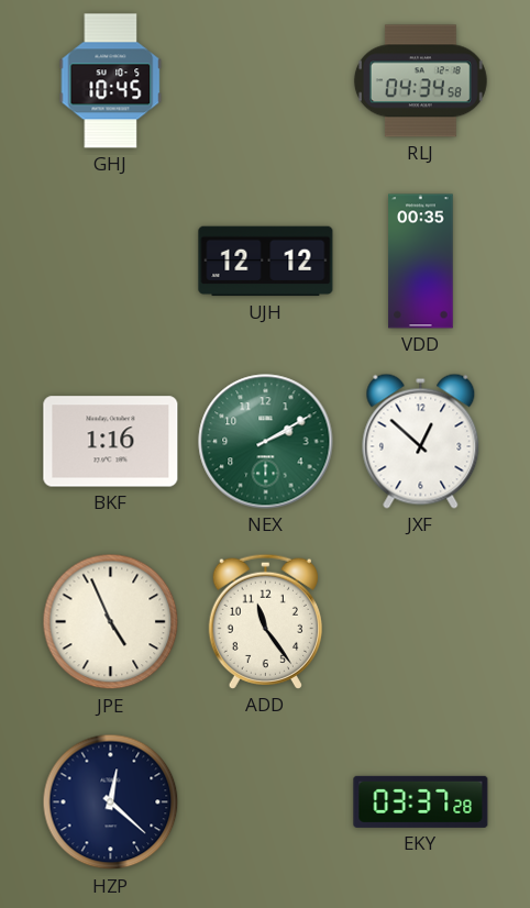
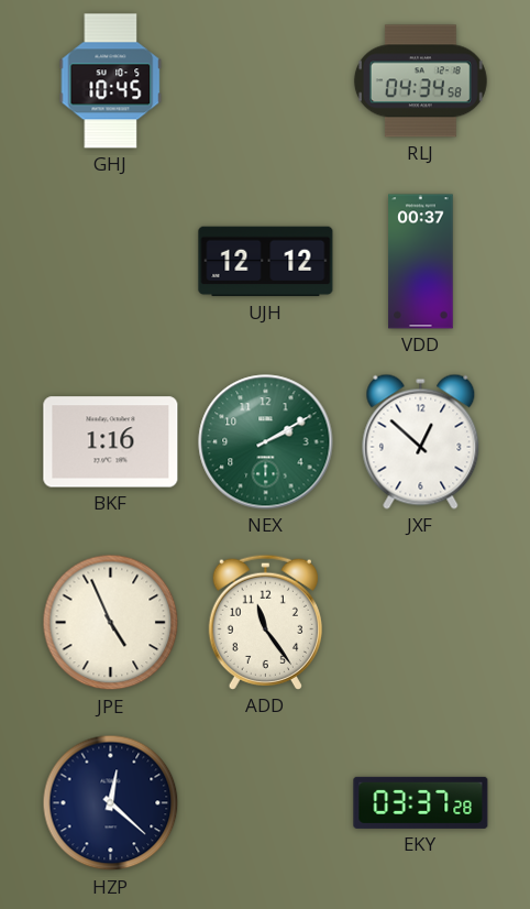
VDD: 00:35 -> 00:37
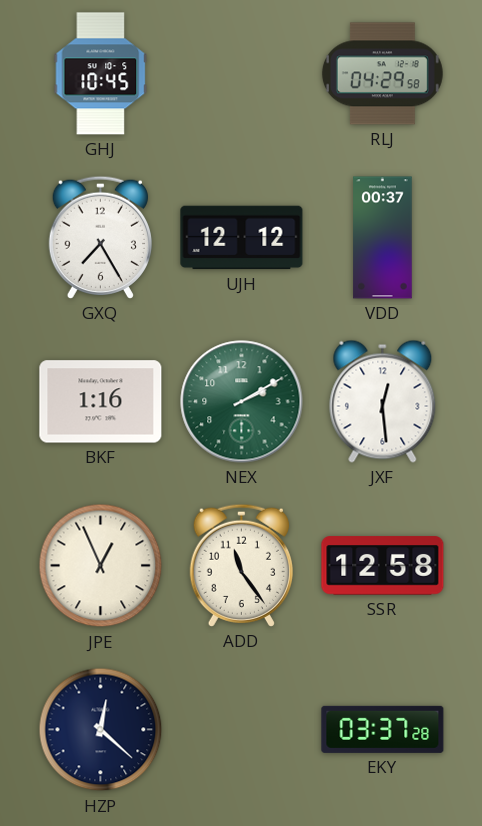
RLJ: 04:34 -> 04:29
GXQ: none -> 7:25
JXF: 12:52 -> 12:29
JPE: 4:56 -> 12:56
SSR: none -> 12:58
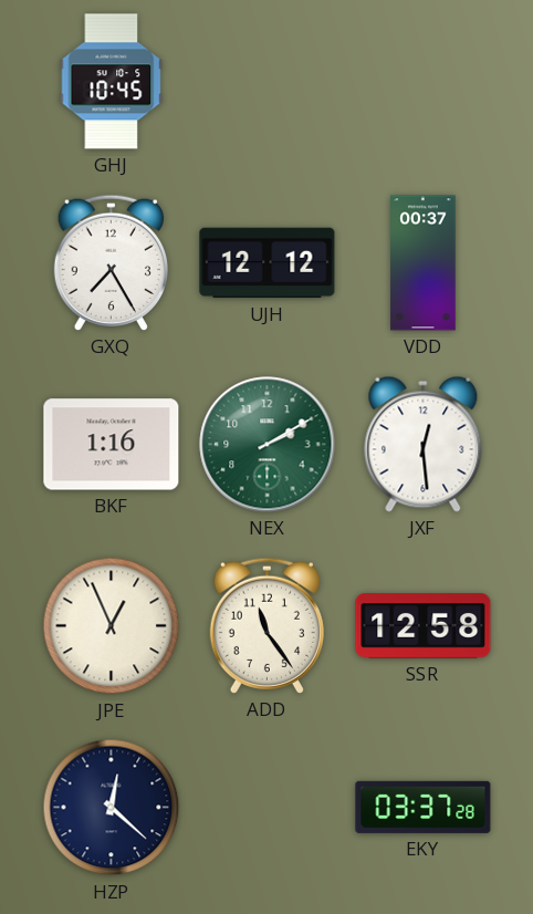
RLJ: 04:29 -> none
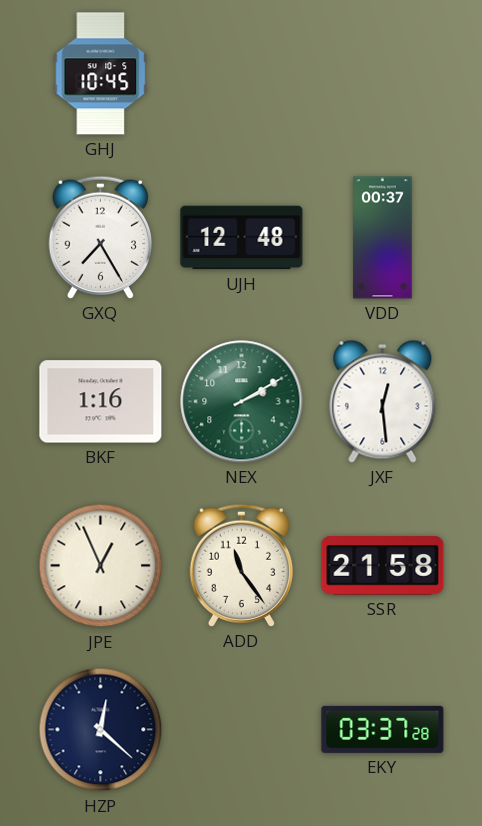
UJH: 12:12 -> 12:48
SSR: 12:58 -> 21:58
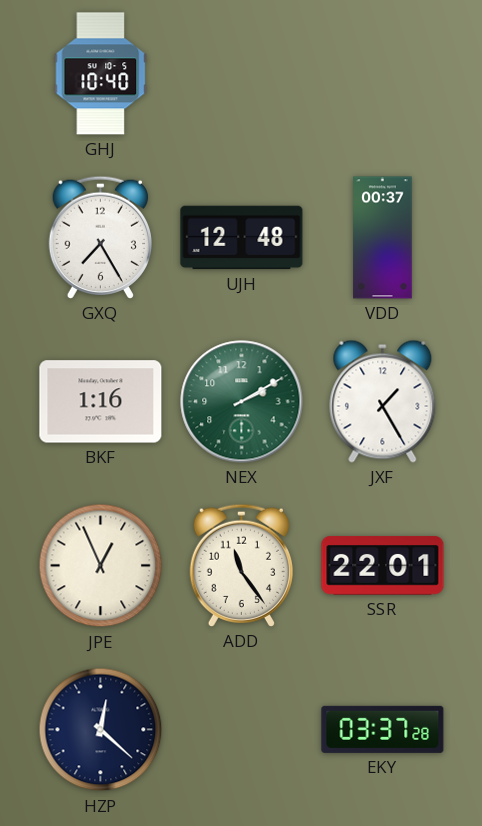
GHJ: 10:45 -> 10:40
JXF: 12:29 -> 1:25
SSR: 21:58 -> 22:01
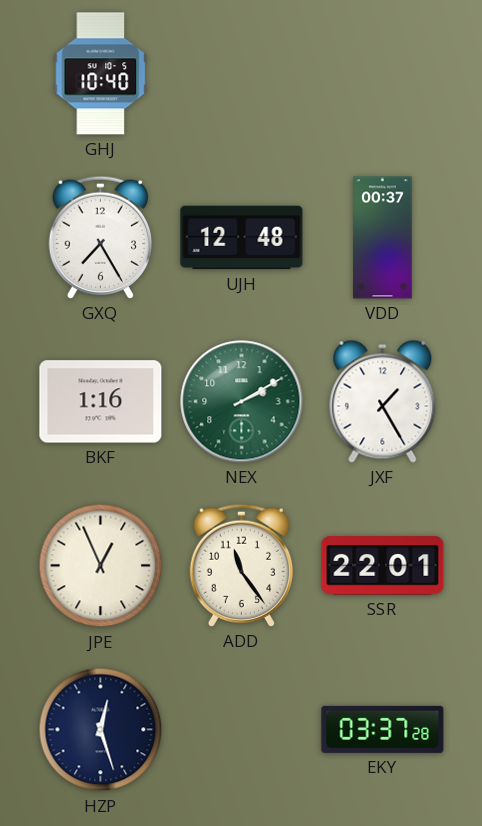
HZP: 12:22 -> 12:27
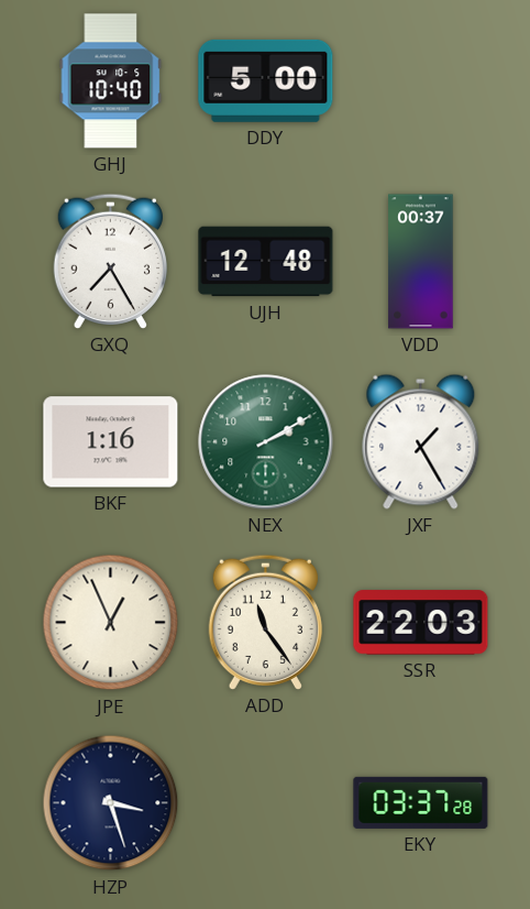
DDY: none -> 5:00
SSR: 22:01 -> 22:03
HZP: 12:27 -> 3:27
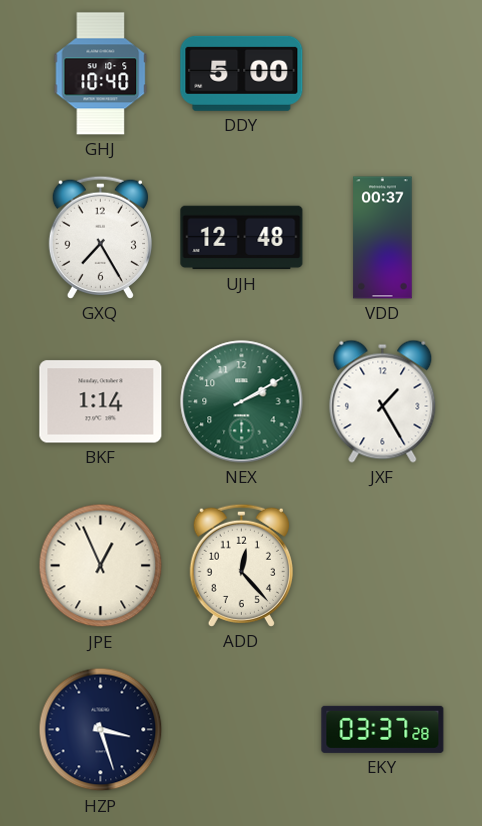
BKF: 1:16 -> 1:14
ADD: 11:24 -> 12:23
SSR: 22:03 -> none
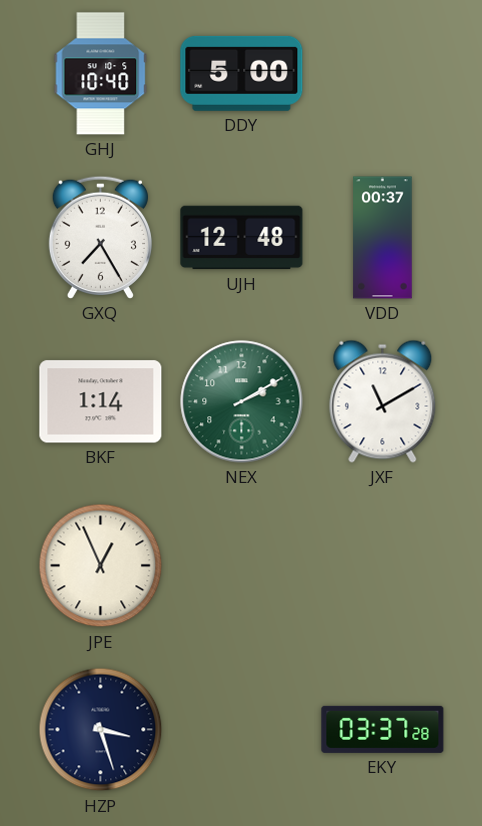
JXF: 1:25 -> 11:10
ADD: 12:23 -> none
